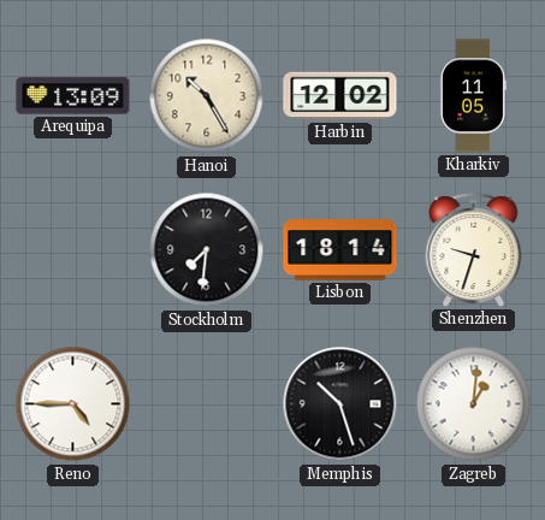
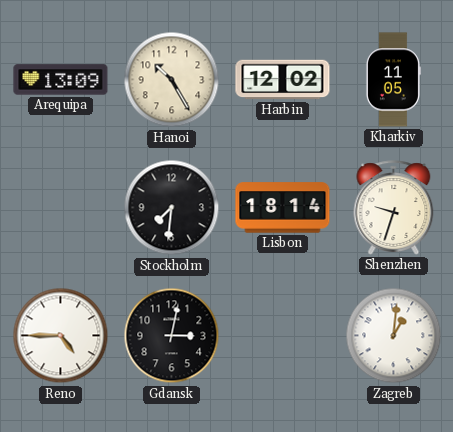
Gdansk: none -> 3:02
Memphis: 10:27 -> none
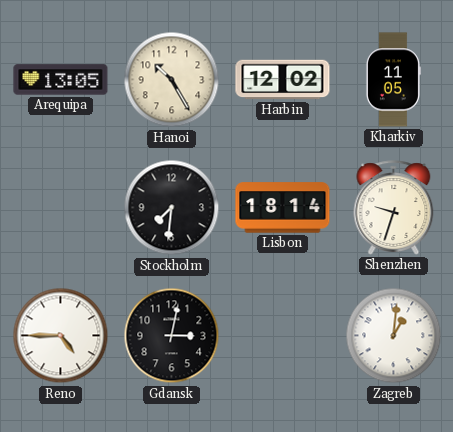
Arequipa: 13:09 -> 13:05
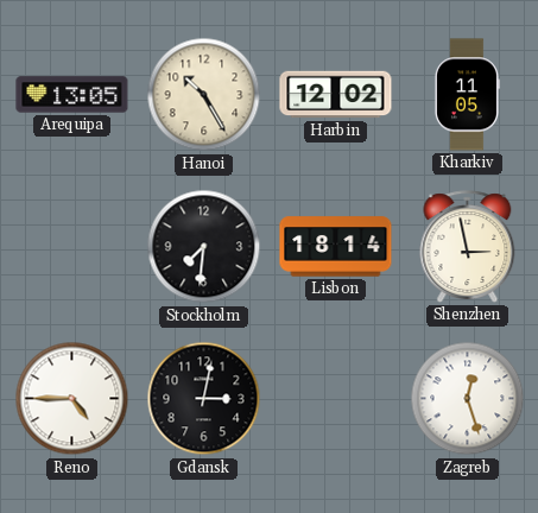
Shenzhen: 9:33 -> 2:58
Zagreb: 1:01 -> 12:27
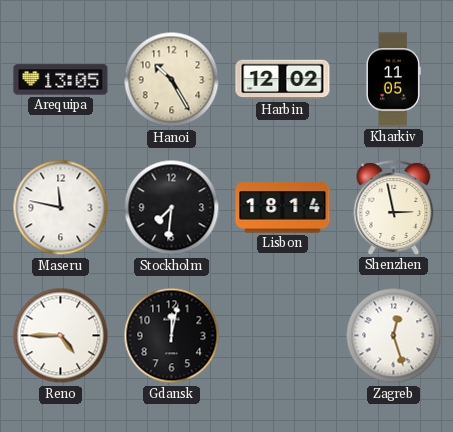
Maseru: none -> 11:47
Gdansk: 3:02 -> 12:02
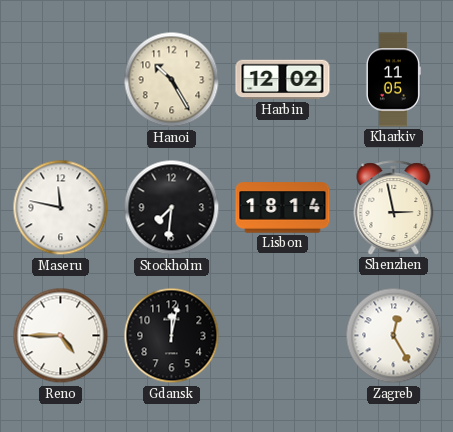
Arequipa: 13:05 -> none
Zagreb: 12:27 -> 12:25
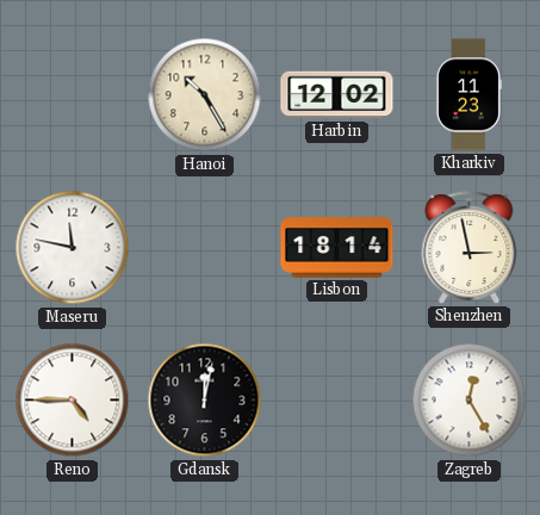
Kharkiv: 11:05 -> 11:23
Stockholm: 7:31 -> none
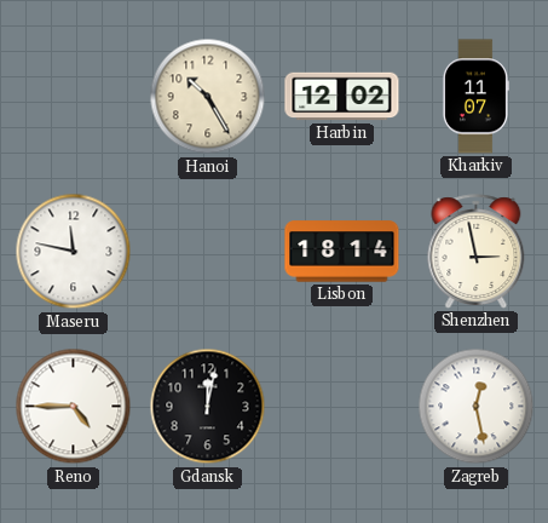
Kharkiv: 11:23 -> 11:07
Zagreb: 12:25 -> 12:28
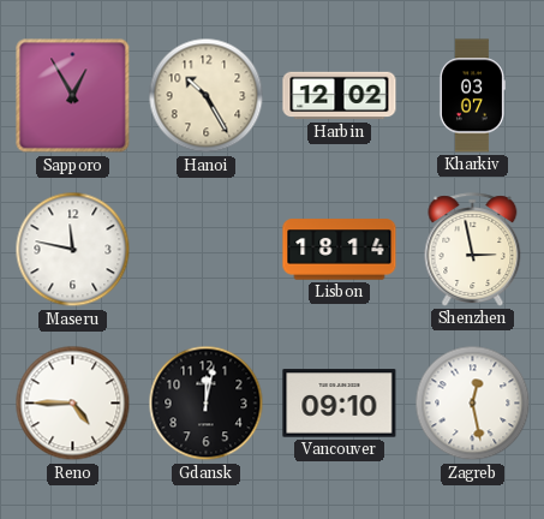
Sapporo: none -> 12:55
Kharkiv: 11:07 -> 03:07
Vancouver: none -> 09:10
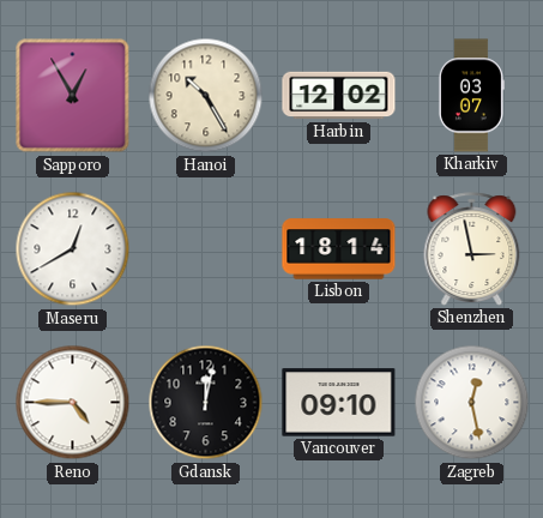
Maseru: 11:47 -> 12:40
